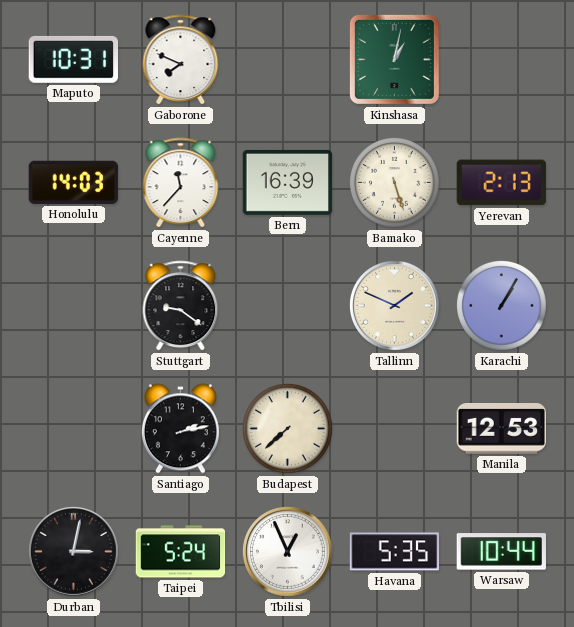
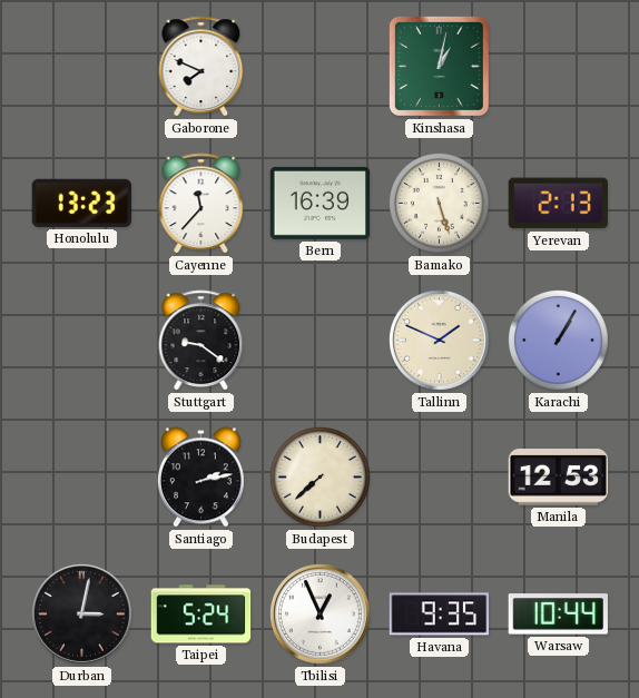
Maputo: 10:31 -> none
Honolulu: 14:03 -> 13:23
Havana: 5:35 -> 9:35
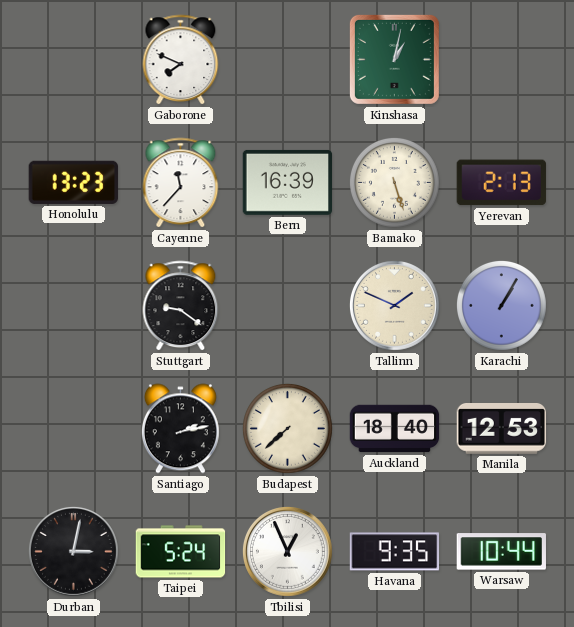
Auckland: none -> 18:40
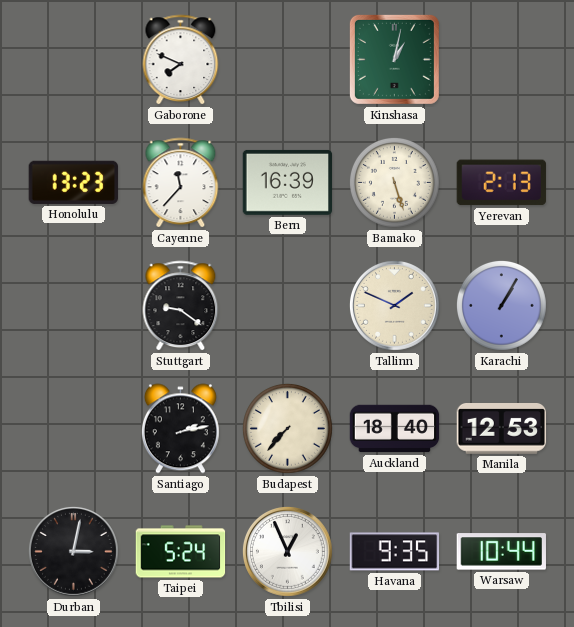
Budapest: 7:38 -> 7:37
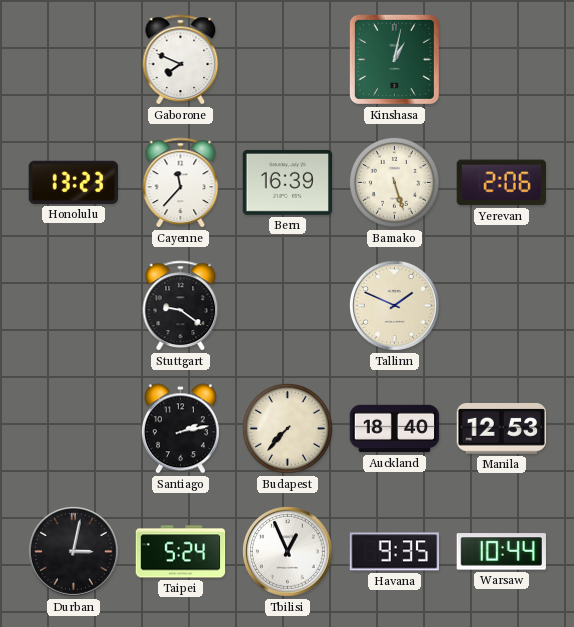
Yerevan: 2:13 -> 2:06
Karachi: 1:05 -> none
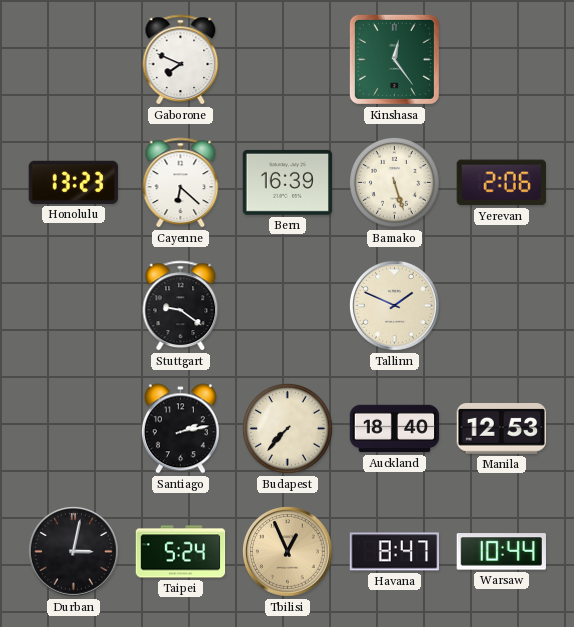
Kinshasa: 1:02 -> 12:24
Cayenne: 11:37 -> 6:22
Tbilisi dial: white -> champagne
Havana: 9:35 -> 8:47
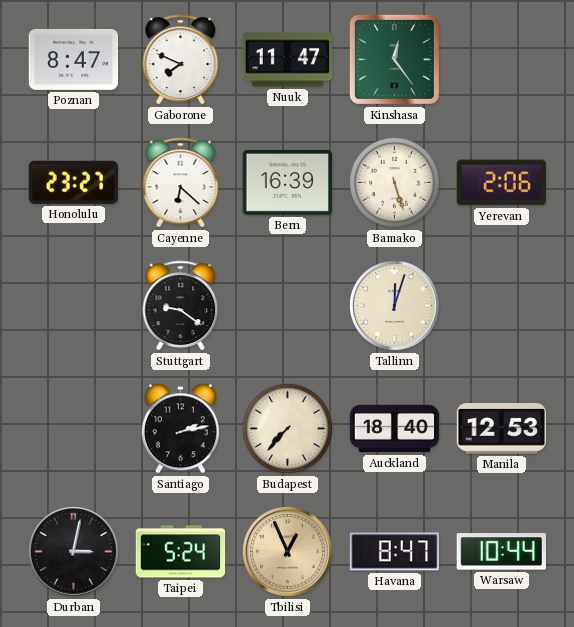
Poznan: none -> 8:47
Nuuk: none -> 11:47
Honolulu: 13:23 -> 23:27
Tallinn: 1:49 -> 12:03
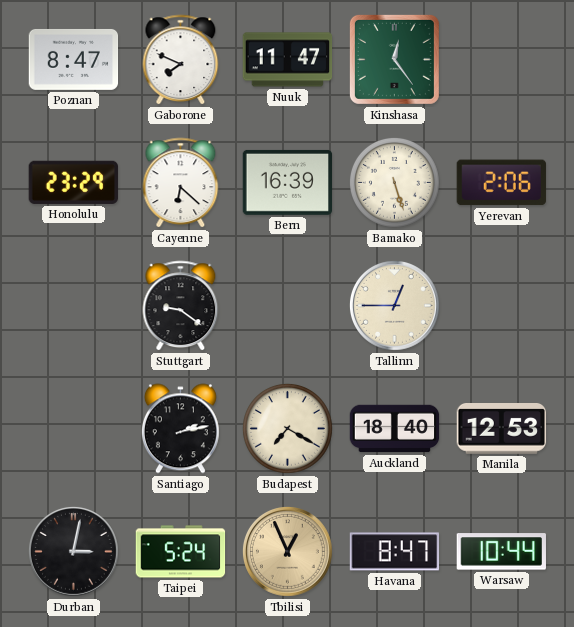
Honolulu: 23:27 -> 23:29
Tallinn: 12:03 -> 12:45
Budapest: 7:37 -> 7:20
